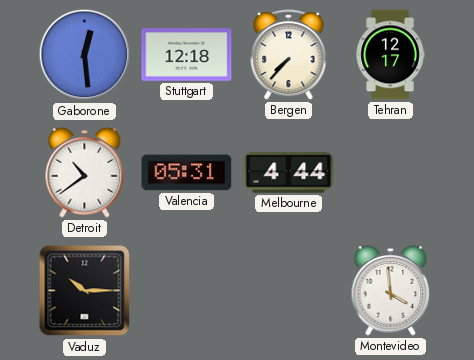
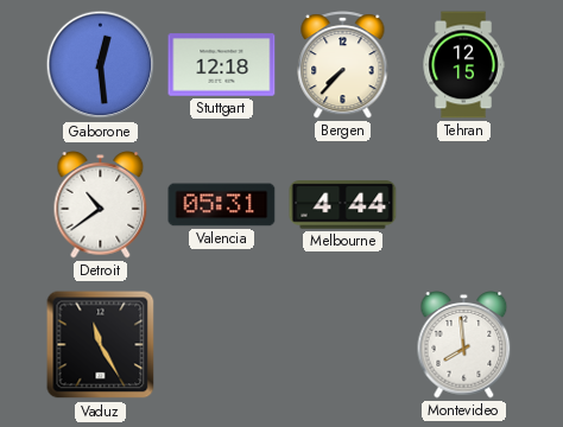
Tehran: 12:17 -> 12:15
Vaduz: 10:15 -> 11:25
Montevideo: 3:59 -> 7:59
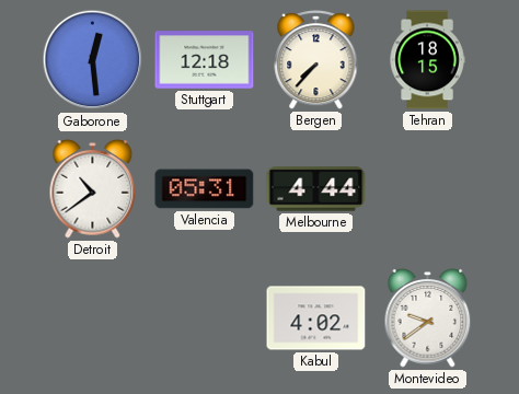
Tehran: 12:15 -> 18:15
Vaduz: 11:25 -> none
Kabul: none -> 4:02
Montevideo: 7:59 -> 9:39
